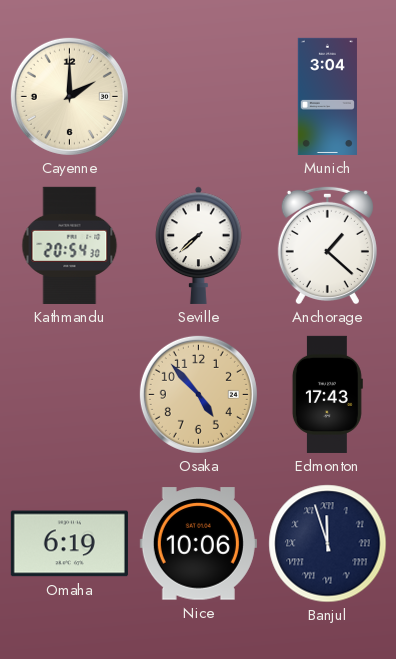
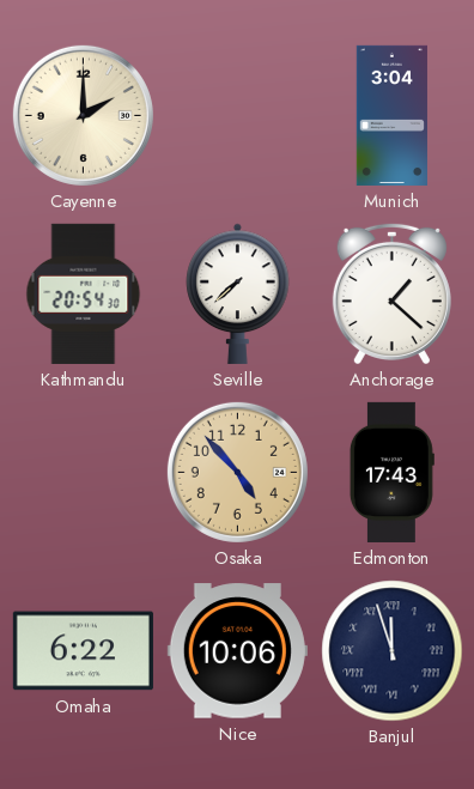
Omaha: 6:19 -> 6:22
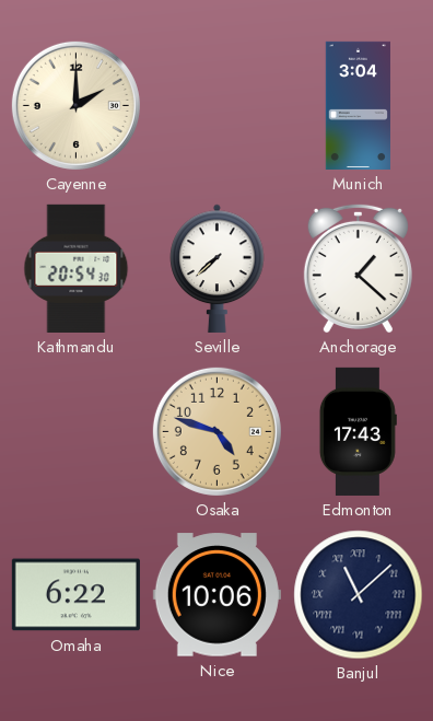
Osaka: 4:53 -> 4:48
Banjul: 11:57 -> 11:08
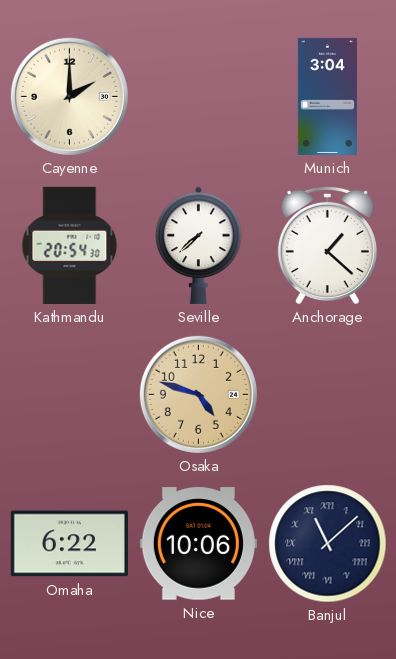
Edmonton: 17:43 -> none
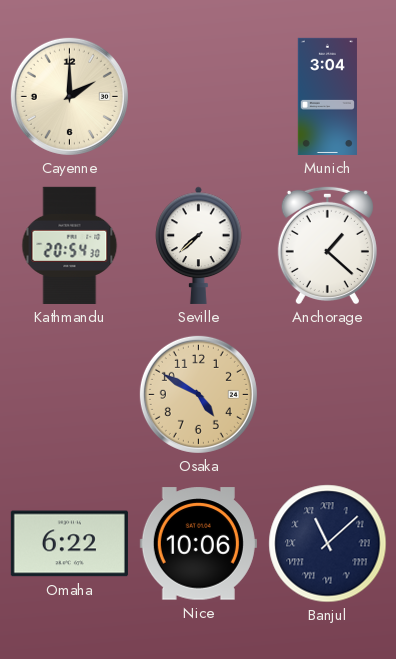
Osaka: 4:48 -> 4:50
